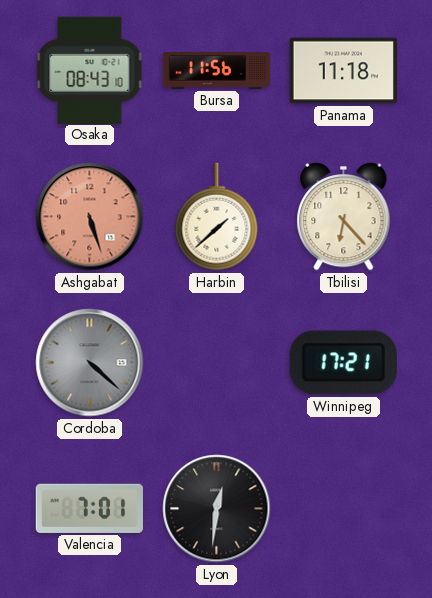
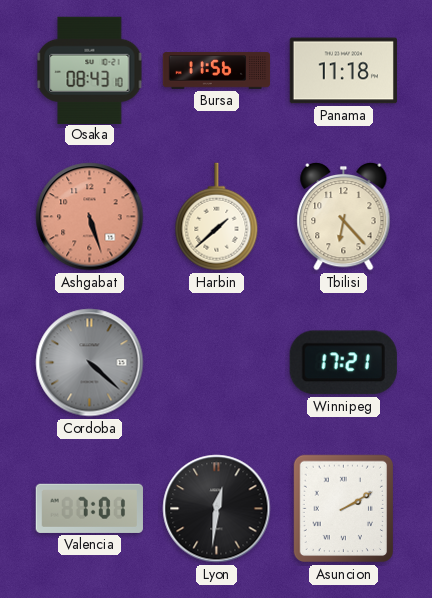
Asuncion: none -> 2:10
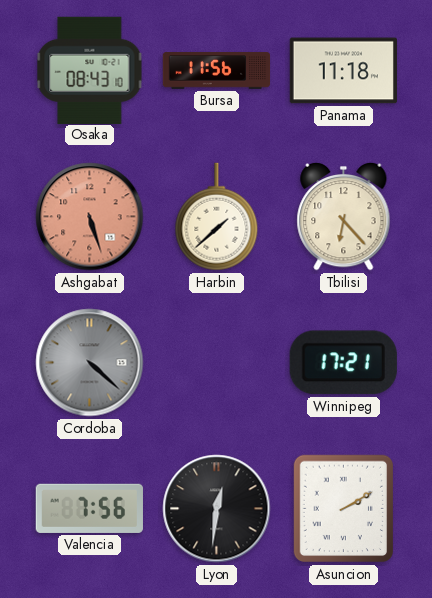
Valencia: 7:01 -> 7:56
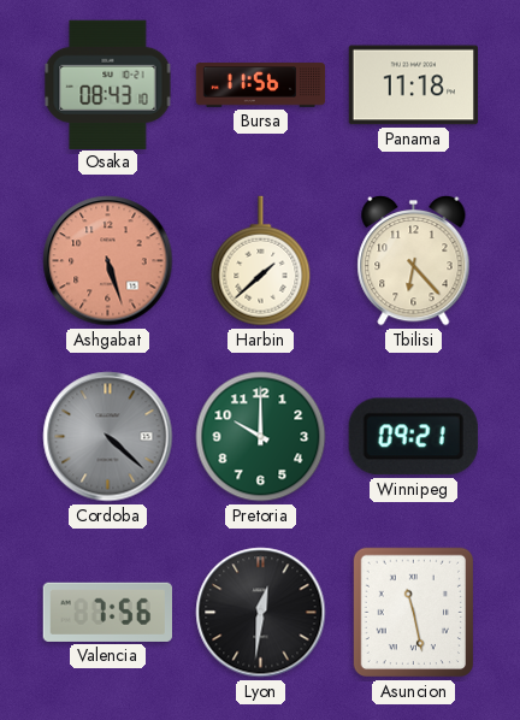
Pretoria: none -> 10:00
Winnipeg: 17:21 -> 09:21
Asuncion: 2:10 -> 11:28
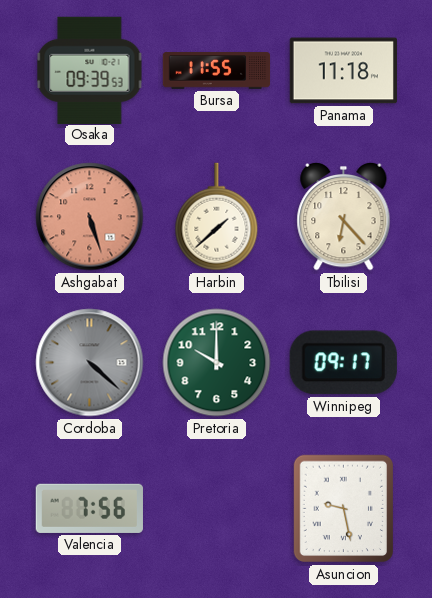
Osaka: 08:43 -> 09:39
Bursa: 11:56 -> 11:55
Winnipeg: 09:21 -> 09:17
Lyon: 12:31 -> none
Asuncion: 11:28 -> 9:28
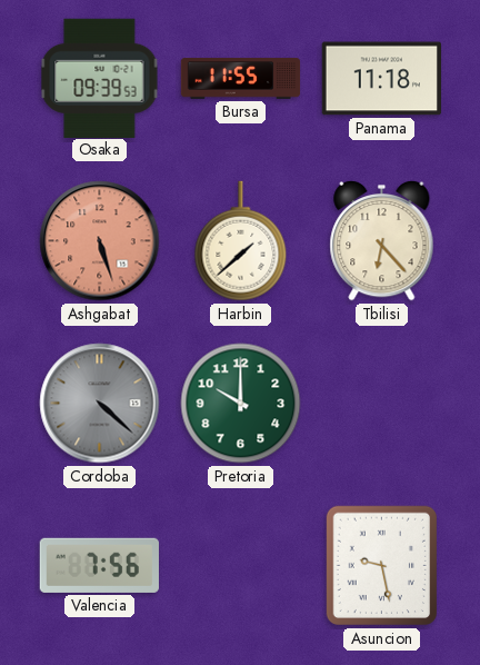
Winnipeg: 09:17 -> none
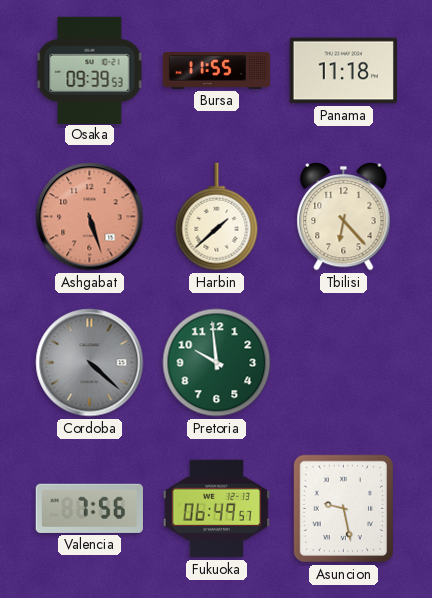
Pretoria: 10:00 -> 9:59
Fukuoka: none -> 06:49
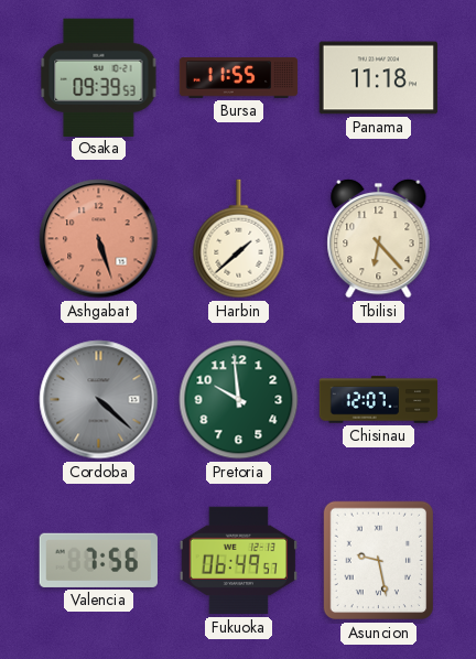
Chisinau: none -> 12:07
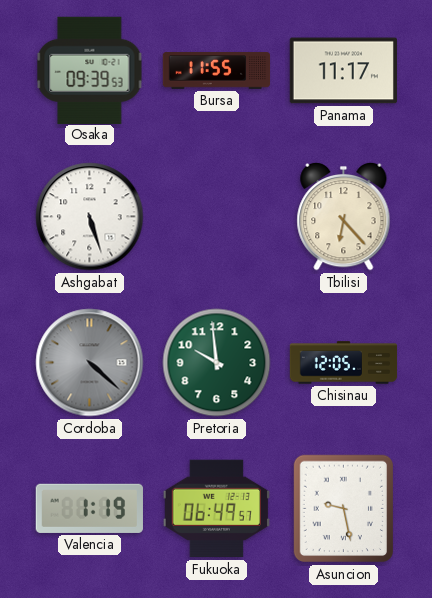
Panama: 11:18 -> 11:17
Ashgabat dial: salmon -> white
Harbin: 1:38 -> none
Chisinau: 12:07 -> 12:05
Valencia: 7:56 -> 1:19
